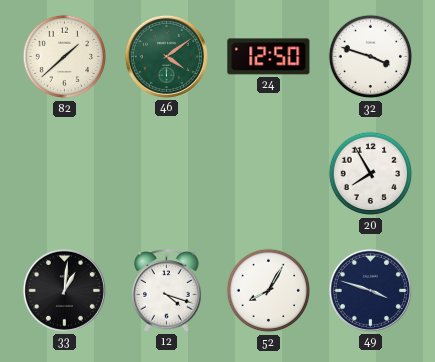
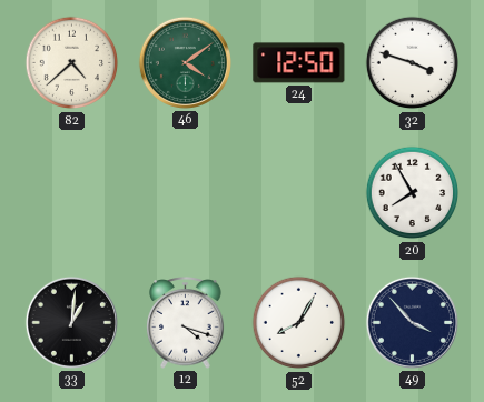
82: 1:38 -> 4:38
49: 3:48 -> 3:53
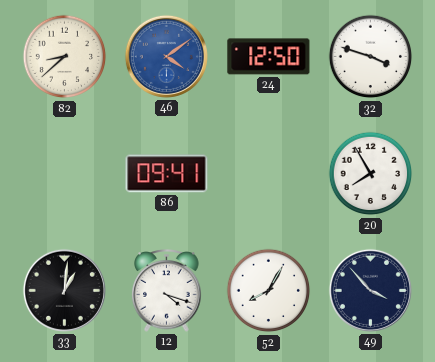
82: 4:38 -> 8:38
46 dial: green -> blue
86: none -> 09:41
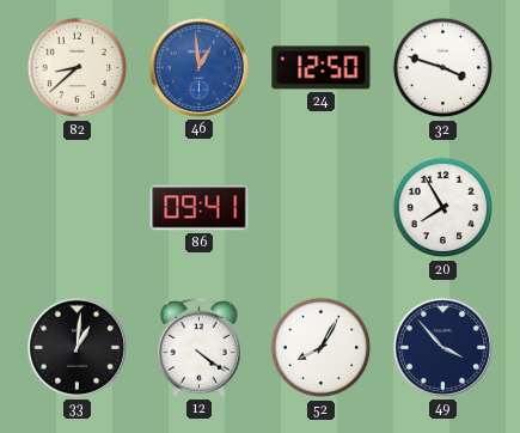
46: 4:09 -> 12:59
12: 4:18 -> 4:21
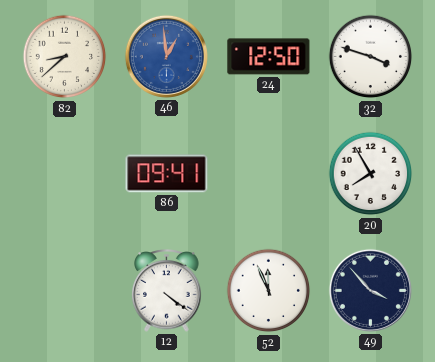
33: 1:01 -> none
52: 8:05 -> 11:56
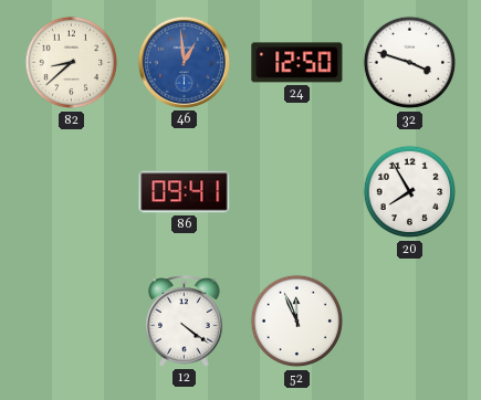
49: 3:53 -> none
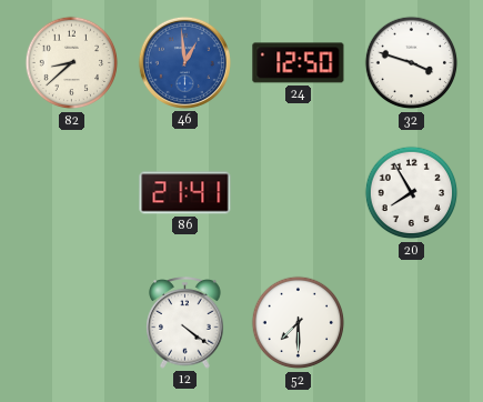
86: 09:41 -> 21:41
52: 11:56 -> 7:30
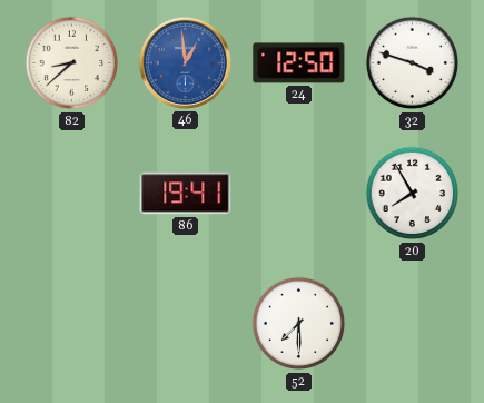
86: 21:41 -> 19:41
12: 4:21 -> none
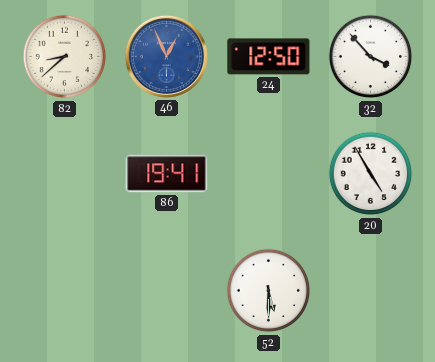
46: 12:59 -> 12:56
32: 3:48 -> 3:53
20: 7:55 -> 4:55
52: 7:30 -> 5:30
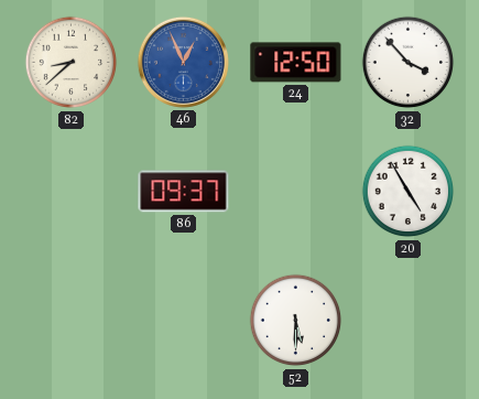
86: 19:41 -> 09:37
